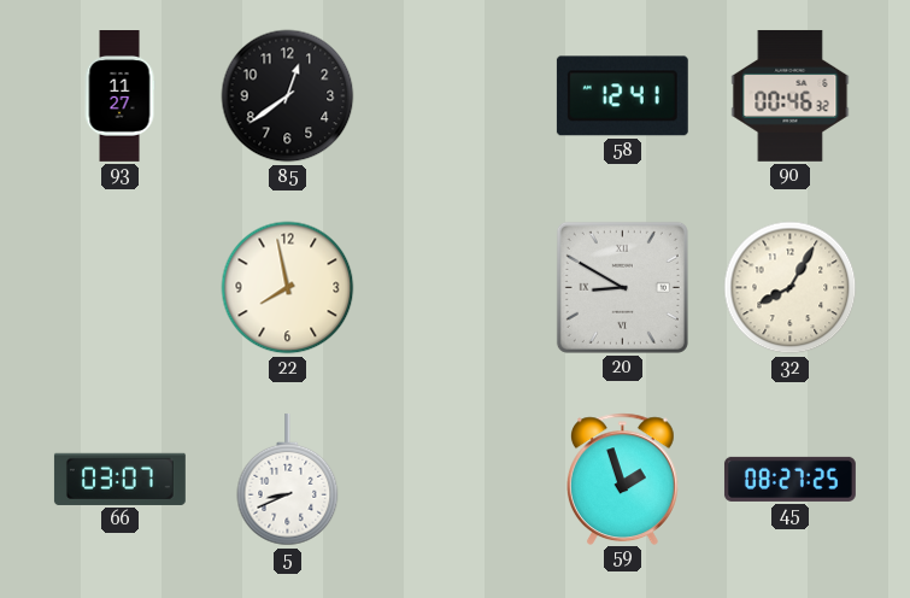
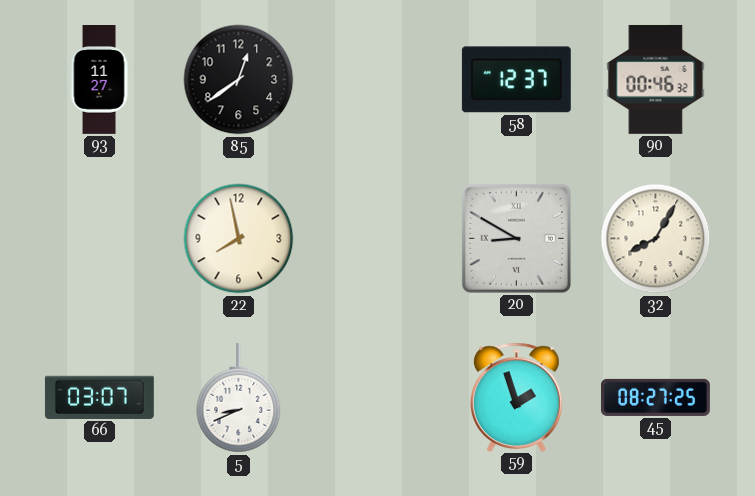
58: 12:41 -> 12:37
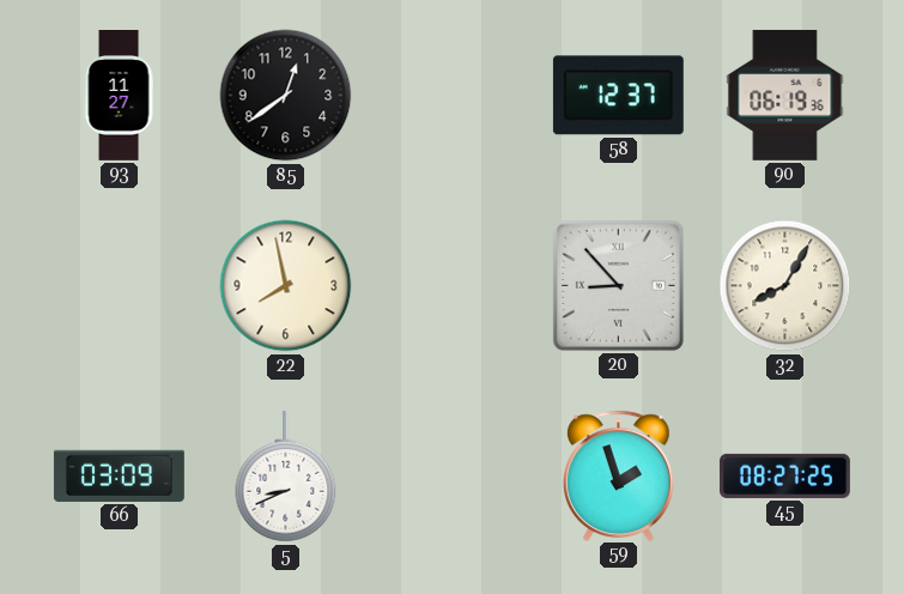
90: 00:46 -> 06:19
20: 8:50 -> 8:53
66: 03:07 -> 03:09
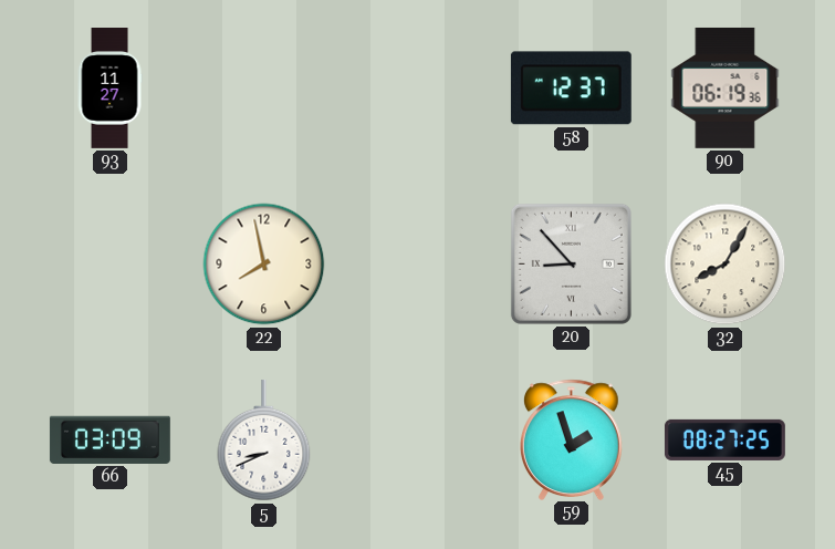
85: 12:39 -> none
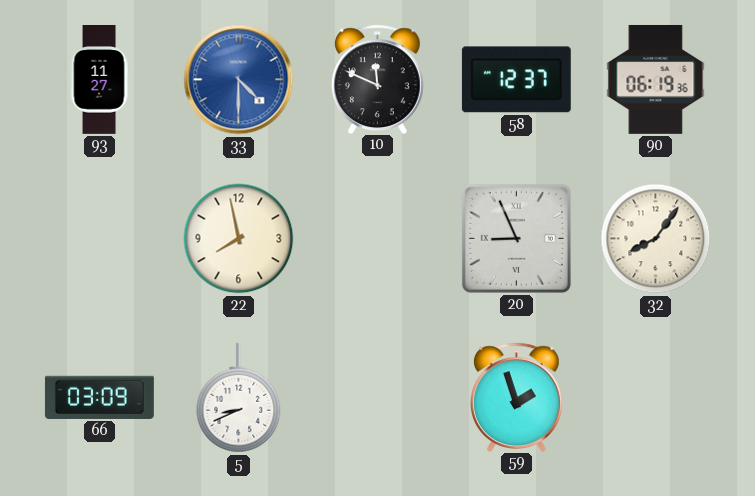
33: none -> 4:30
10: none -> 11:49
20: 8:53 -> 8:56
32: 8:05 -> 8:06
45: 08:27 -> none
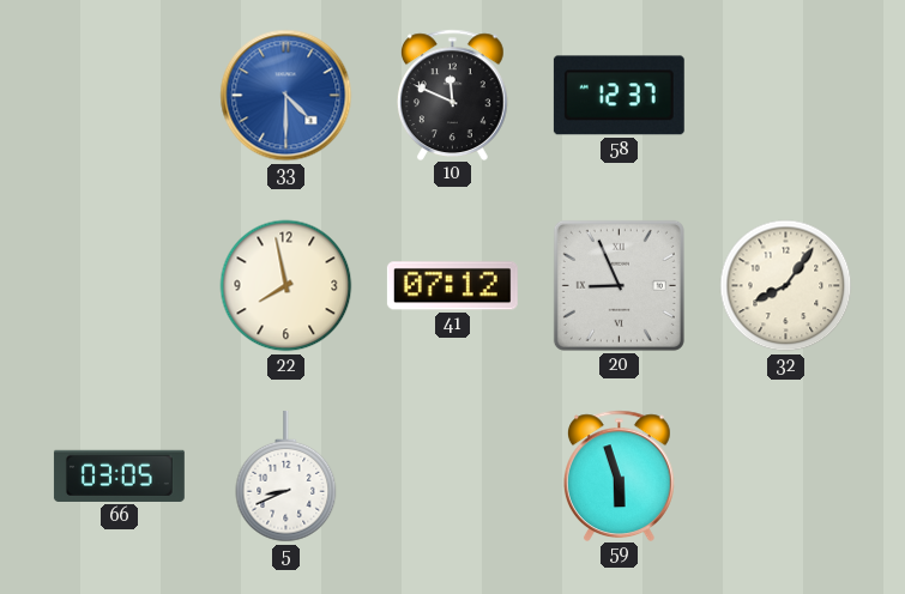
93: 11:27 -> none
90: 06:19 -> none
41: none -> 07:12
66: 03:09 -> 03:05
59: 1:57 -> 5:57
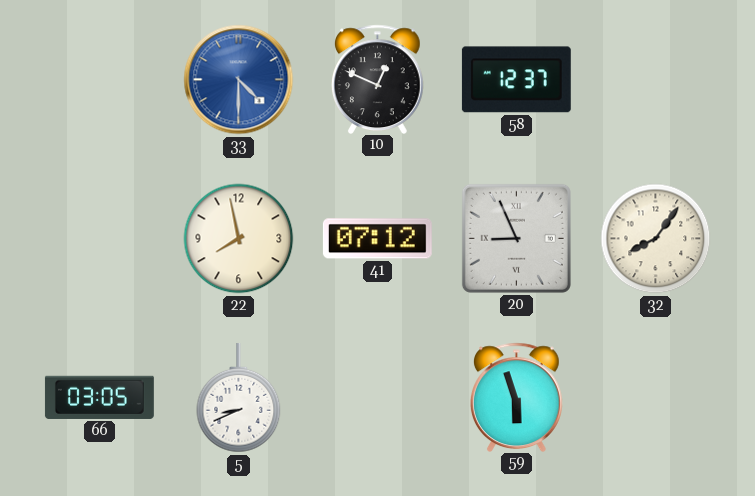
10: 11:49 -> 12:49
